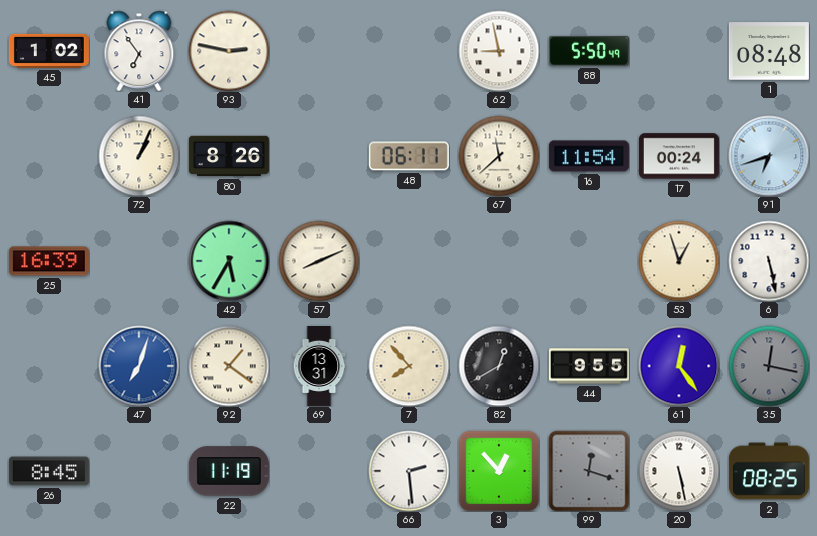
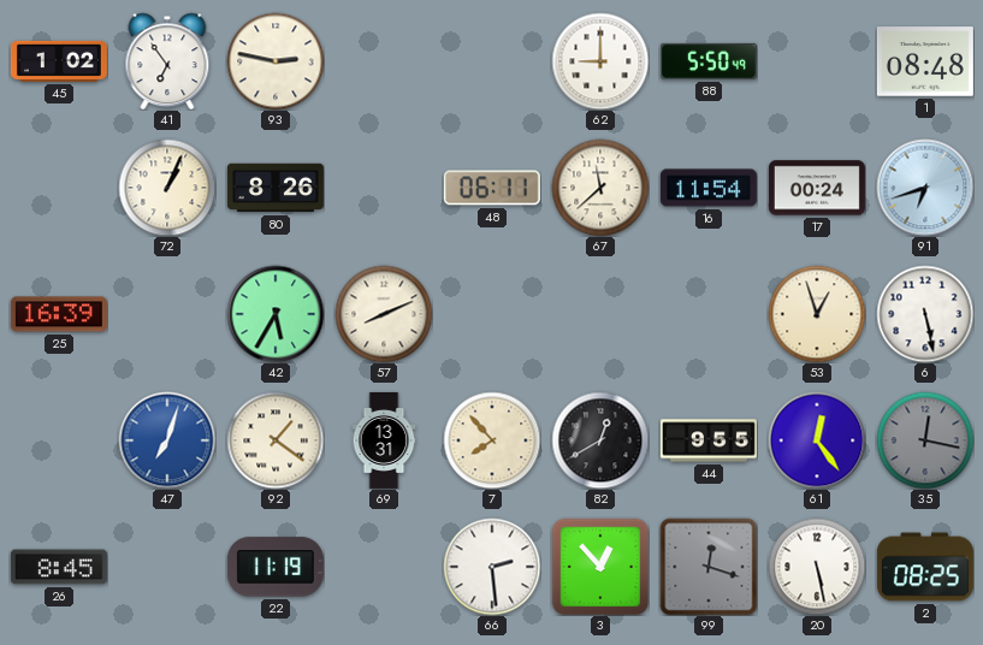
62: 8:58 -> 9:00
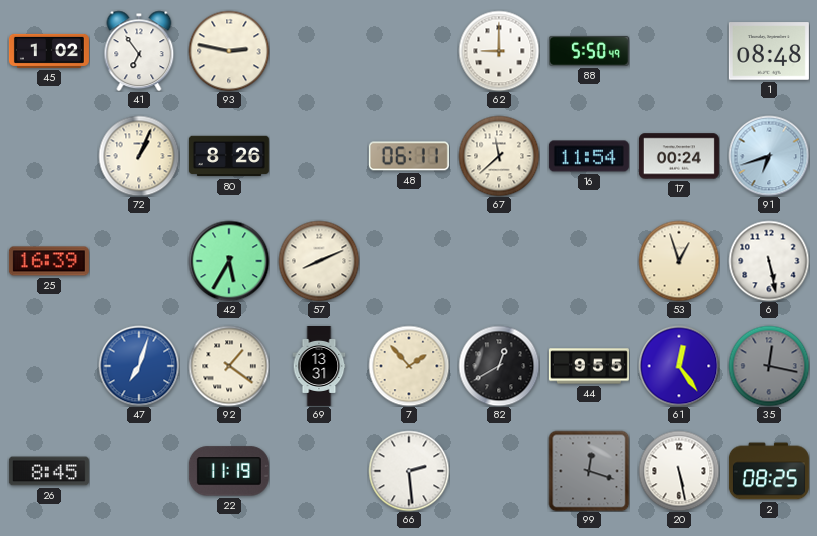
7: 7:53 -> 1:53
3: 12:53 -> none
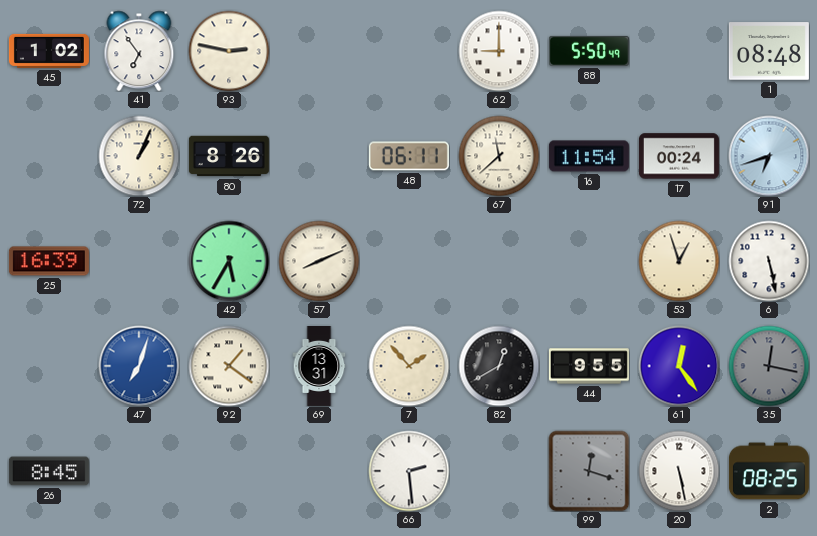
22: 11:19 -> none
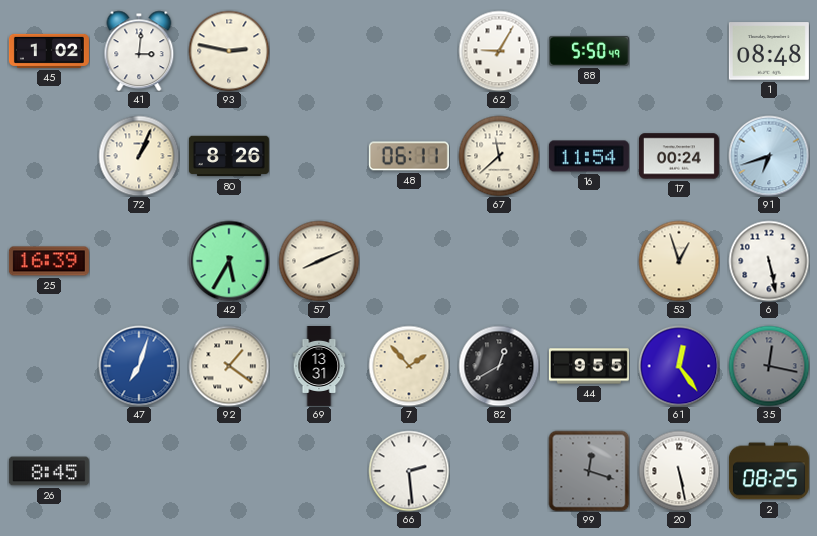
41: 6:54 -> 3:01
62: 9:00 -> 9:05
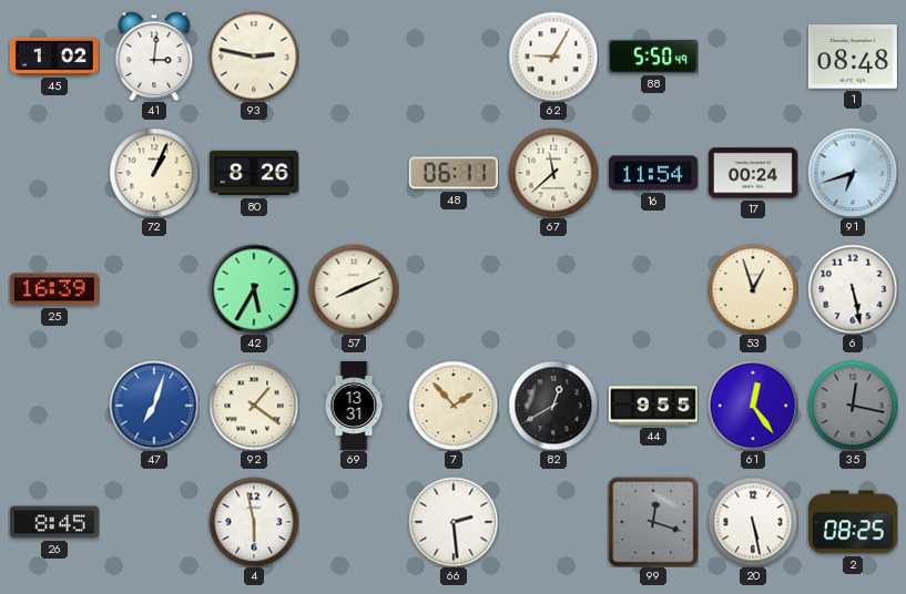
4: none -> 5:58
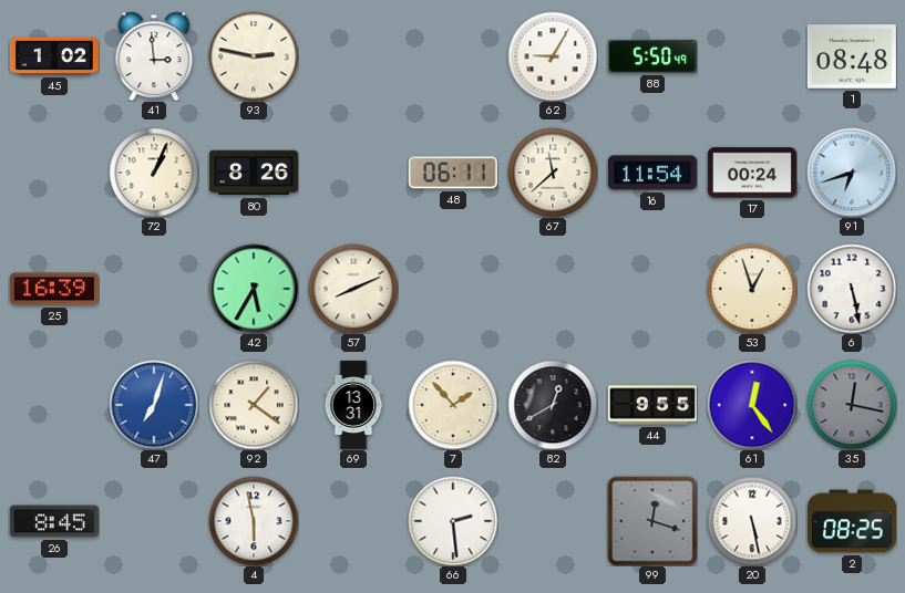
41: 3:01 -> 2:59
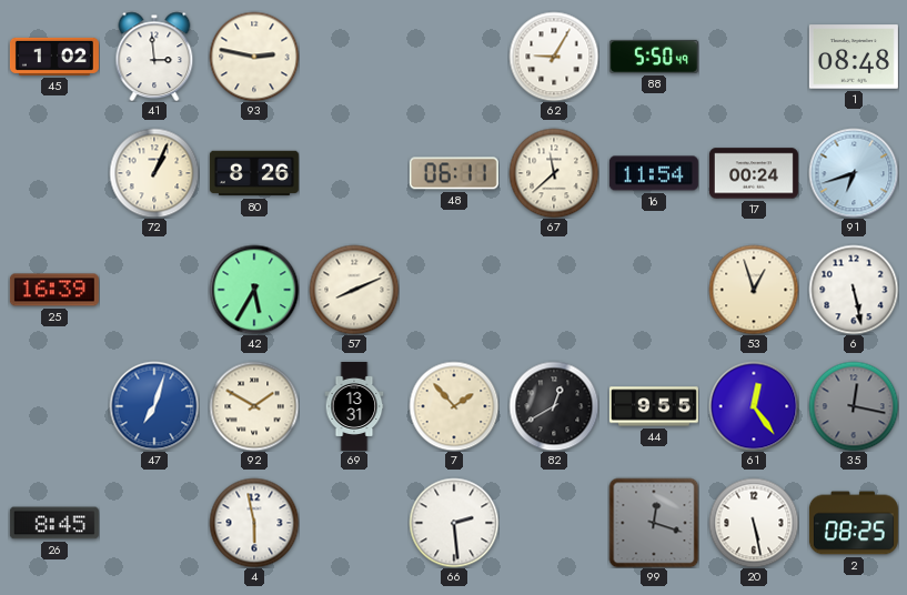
92: 1:21 -> 1:50
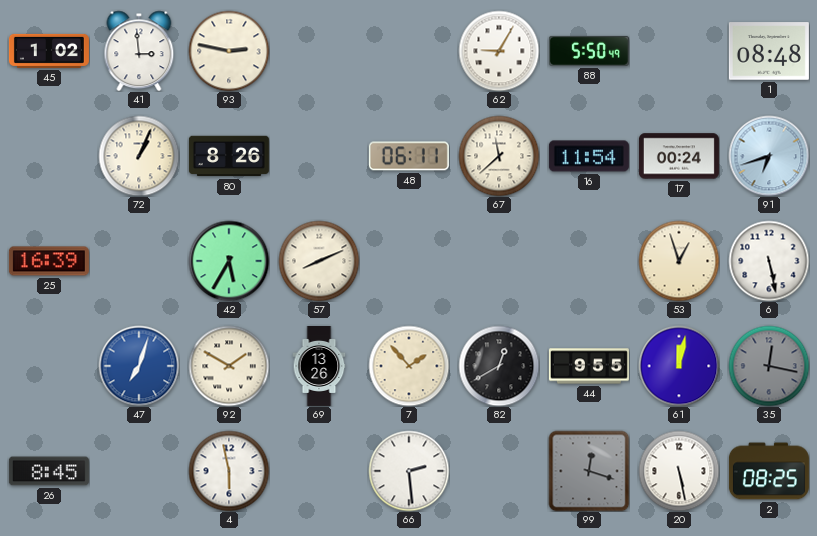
69: 13:31 -> 13:26
61: 12:24 -> 12:02
